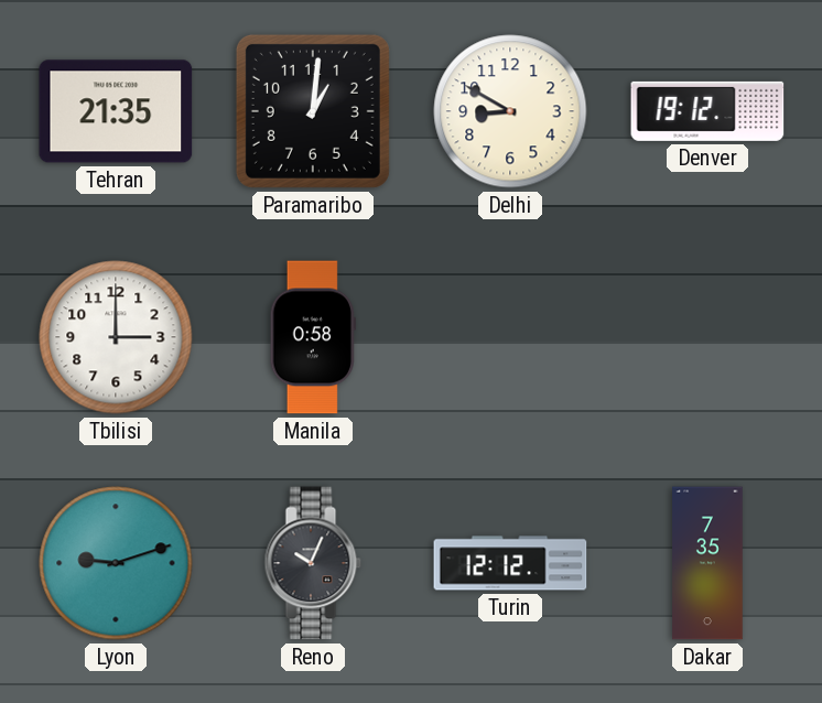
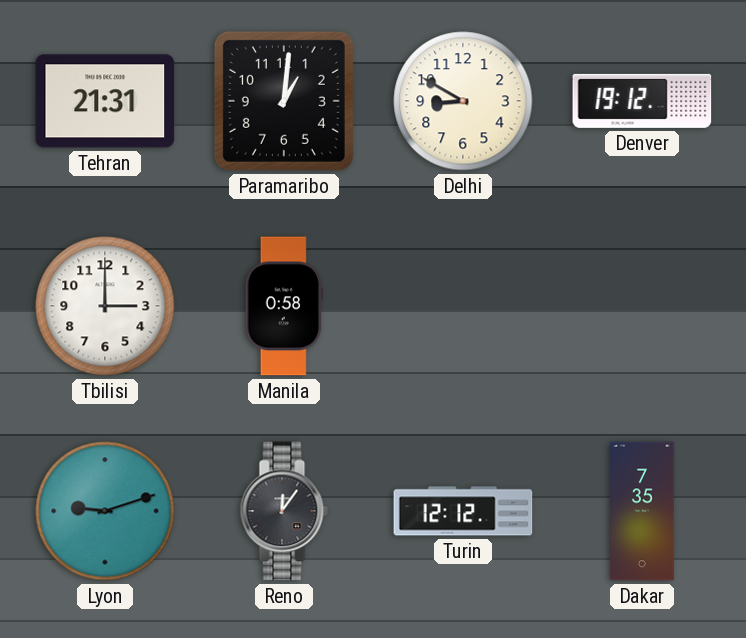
Tehran: 21:35 -> 21:31
Reno: 10:04 -> 12:06
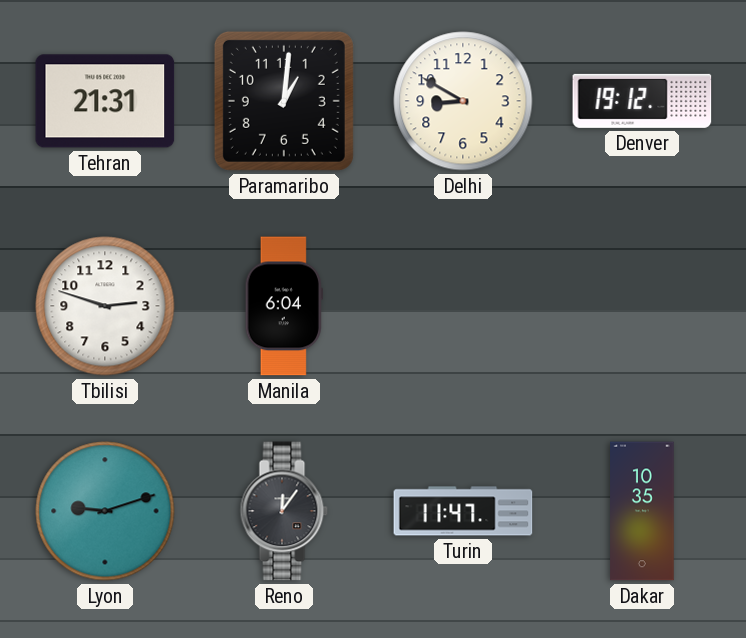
Tbilisi: 3:00 -> 2:48
Manila: 0:58 -> 6:04
Turin: 12:12 -> 11:47
Dakar: 7:35 -> 10:35
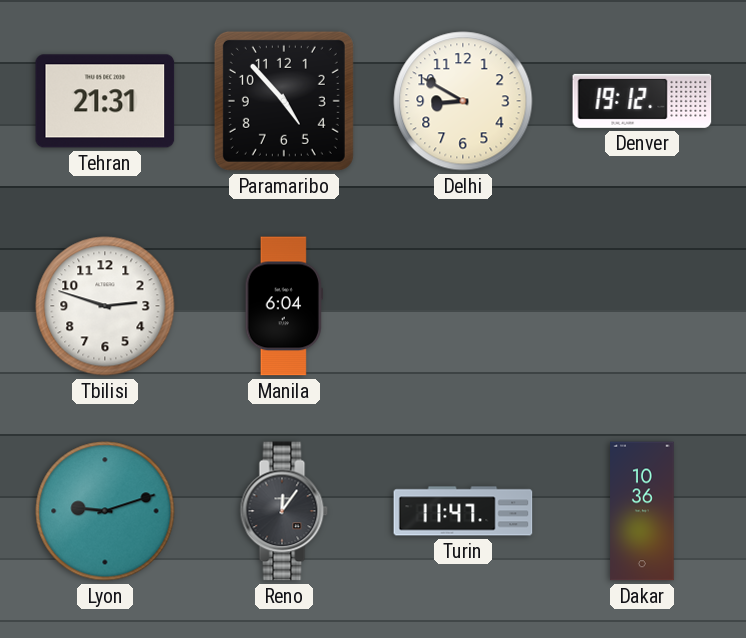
Paramaribo: 1:01 -> 4:53
Dakar: 10:35 -> 10:36
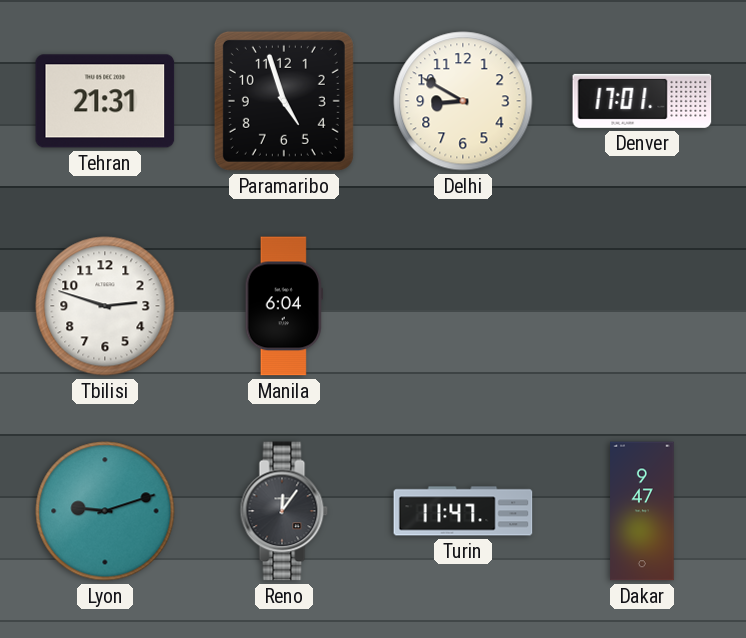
Paramaribo: 4:53 -> 4:57
Denver: 19:12 -> 17:01
Dakar: 10:36 -> 9:47
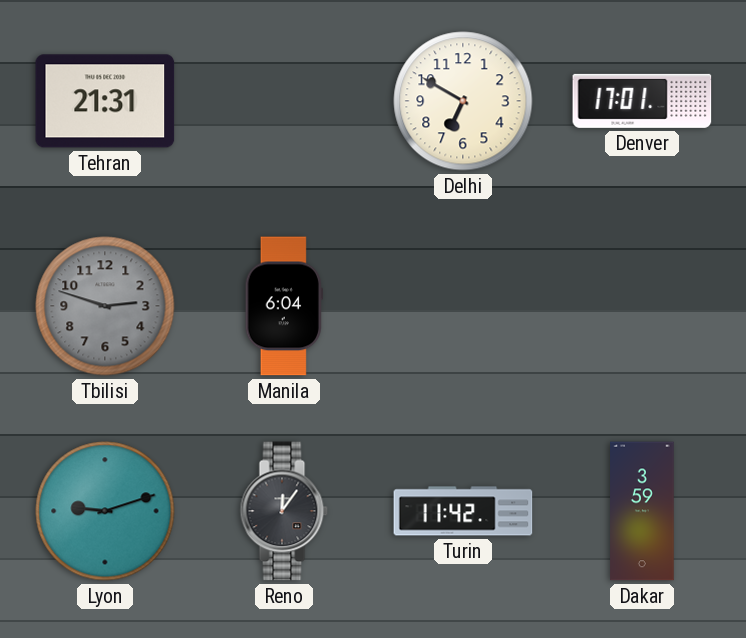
Paramaribo: 4:57 -> none
Delhi: 8:50 -> 6:50
Tbilisi dial: white -> grey
Turin: 11:47 -> 11:42
Dakar: 9:47 -> 3:59
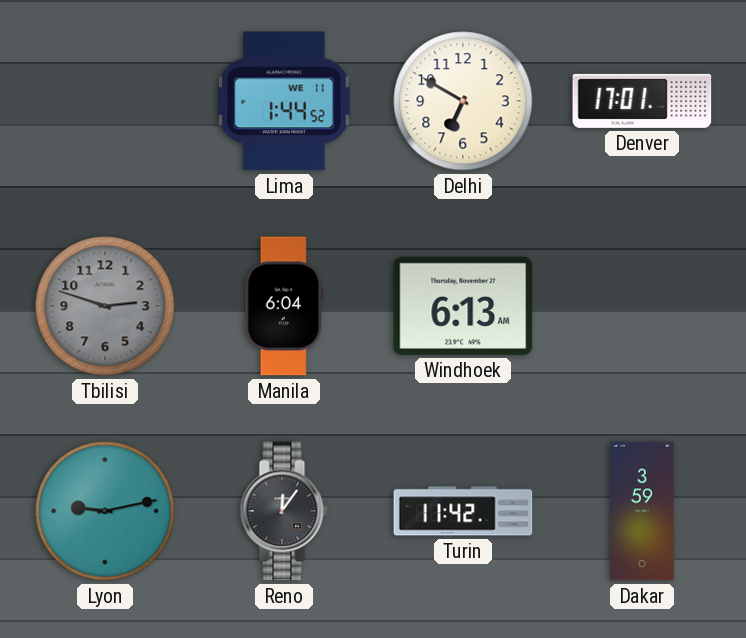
Tehran: 21:31 -> none
Lima: none -> 1:44
Windhoek: none -> 6:13
Lyon: 9:12 -> 9:13
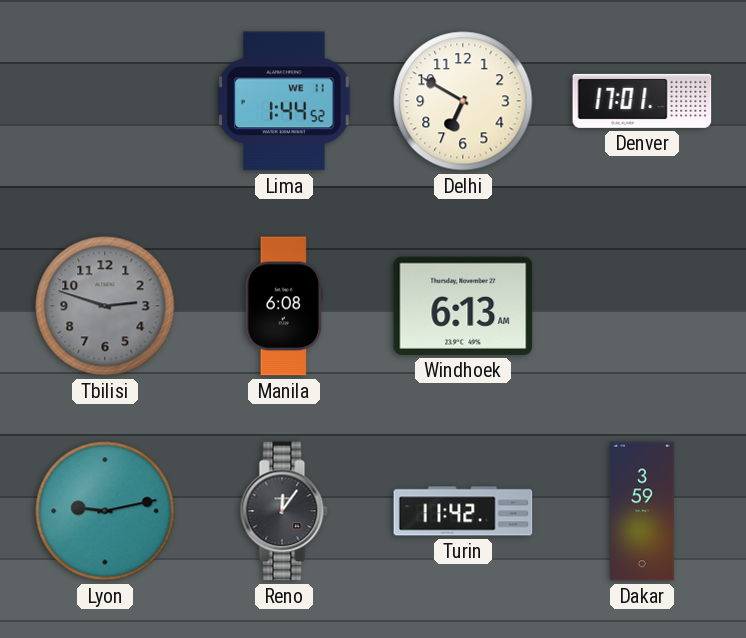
Manila: 6:04 -> 6:08
